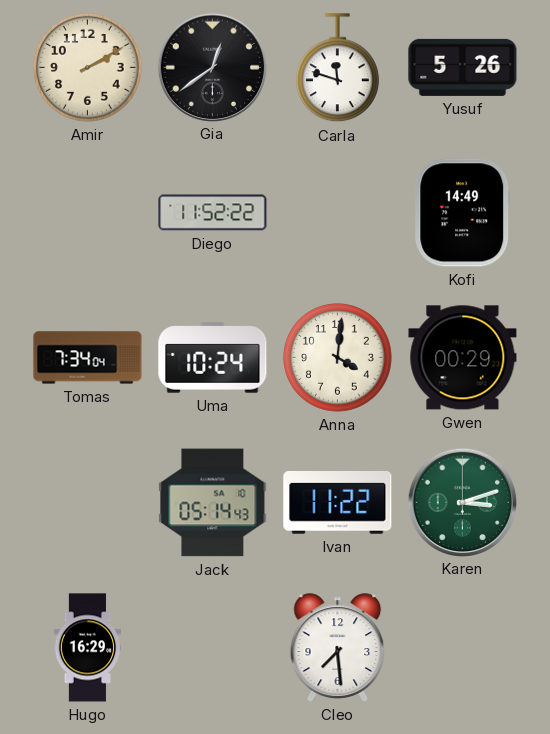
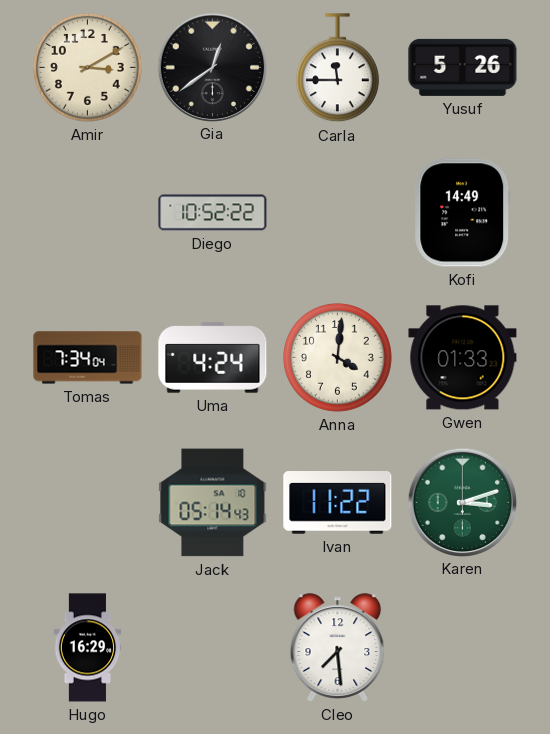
Amir: 2:10 -> 3:10
Carla: 11:48 -> 11:45
Diego: 11:52 -> 10:52
Uma: 10:24 -> 4:24
Gwen: 00:29 -> 01:33
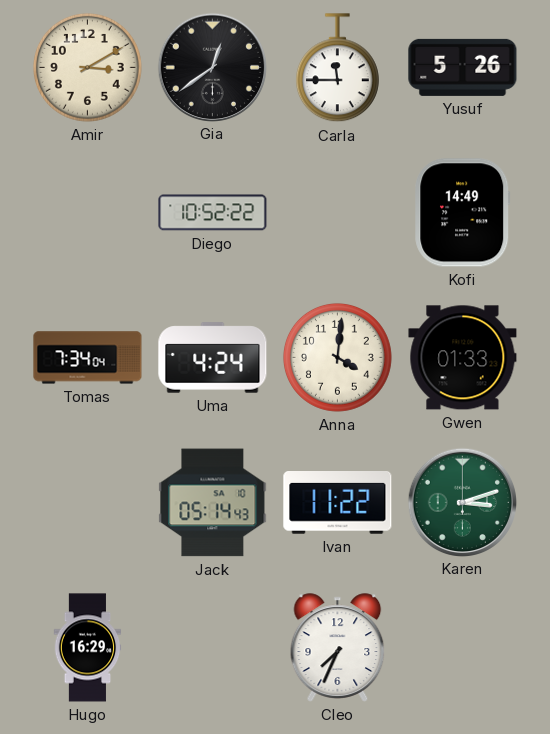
Cleo: 7:29 -> 7:34
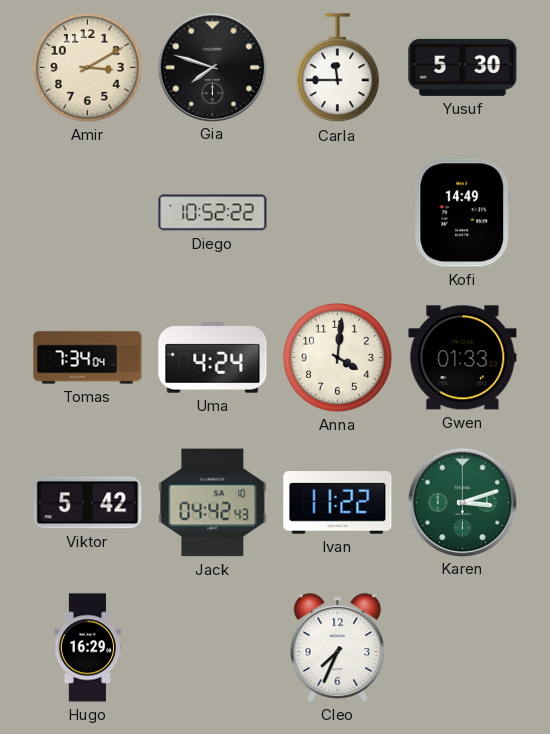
Gia: 12:39 -> 7:48
Yusuf: 5:26 -> 5:30
Viktor: none -> 5:42
Jack: 05:14 -> 04:42
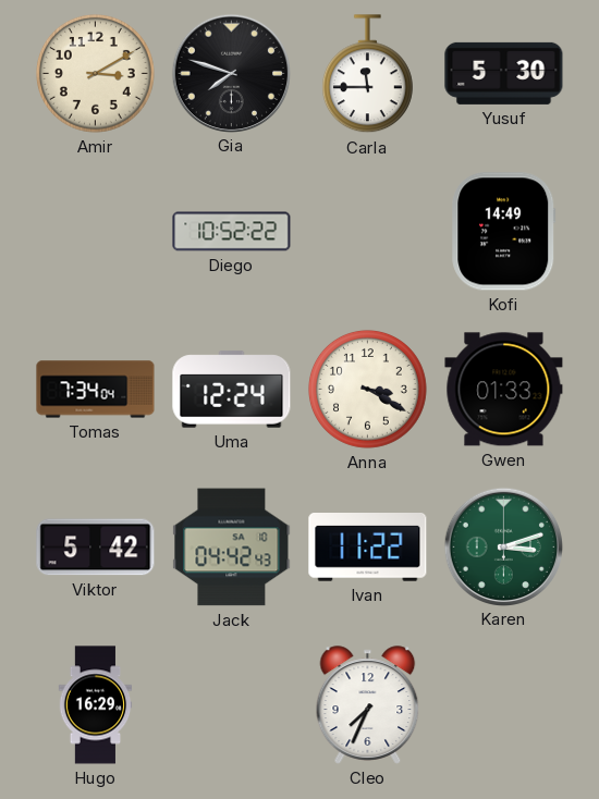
Uma: 4:24 -> 12:24
Anna: 4:01 -> 3:20
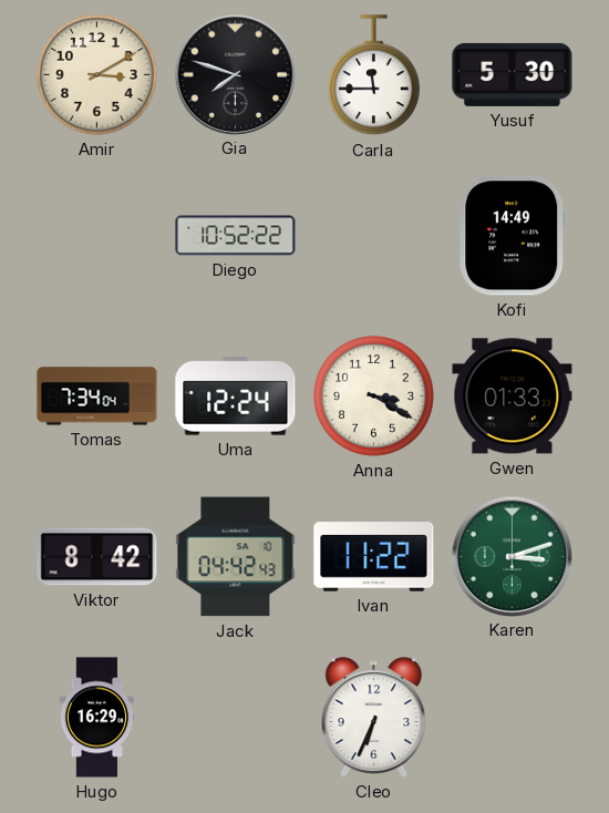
Viktor: 5:42 -> 8:42
Cleo: 7:34 -> 6:34
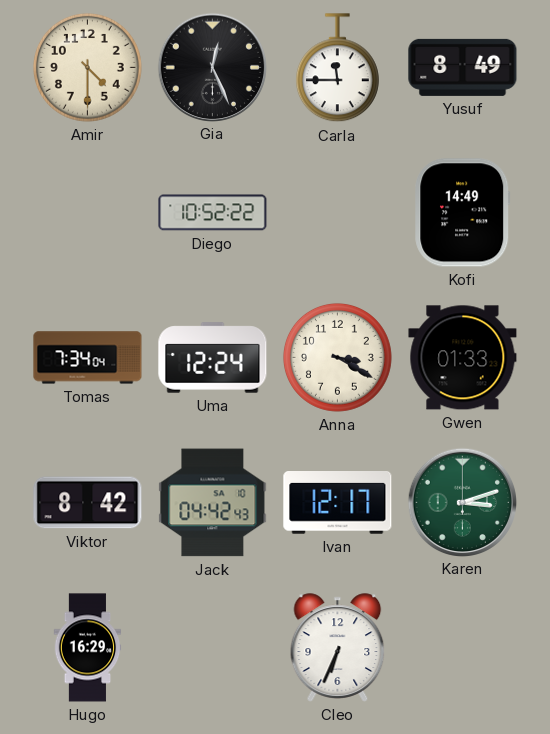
Amir: 3:10 -> 4:30
Gia: 7:48 -> 12:26
Yusuf: 5:30 -> 8:49
Ivan: 11:22 -> 12:17
